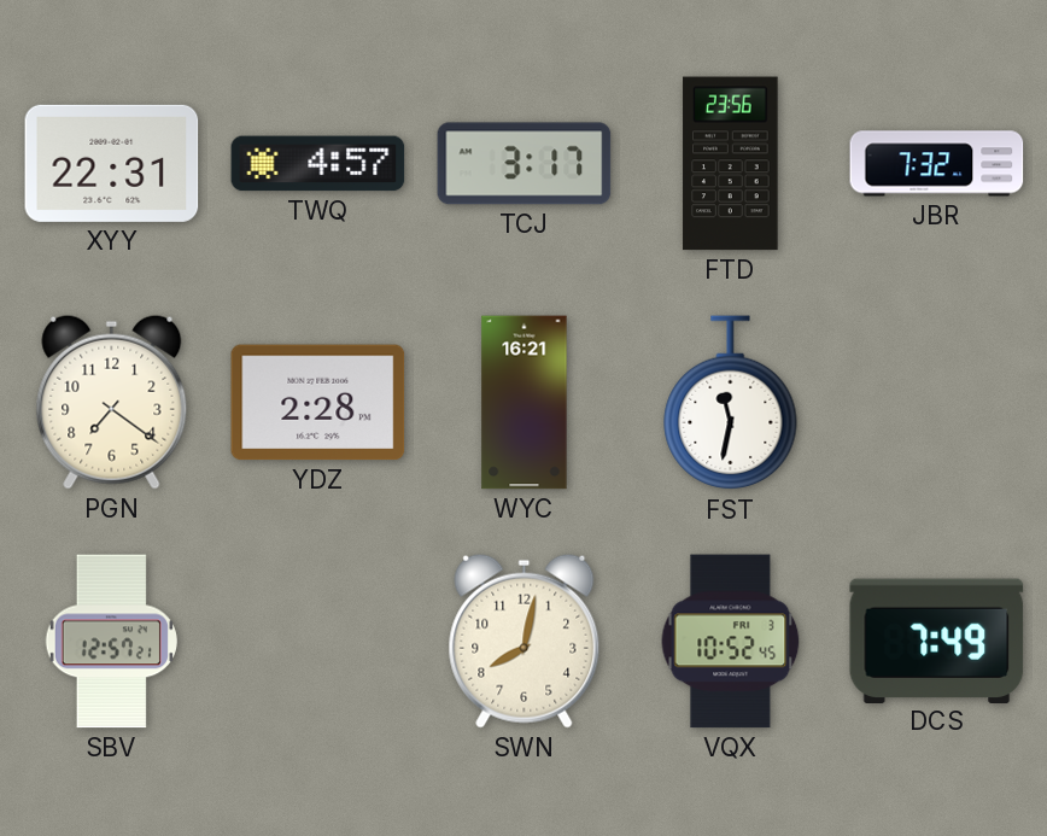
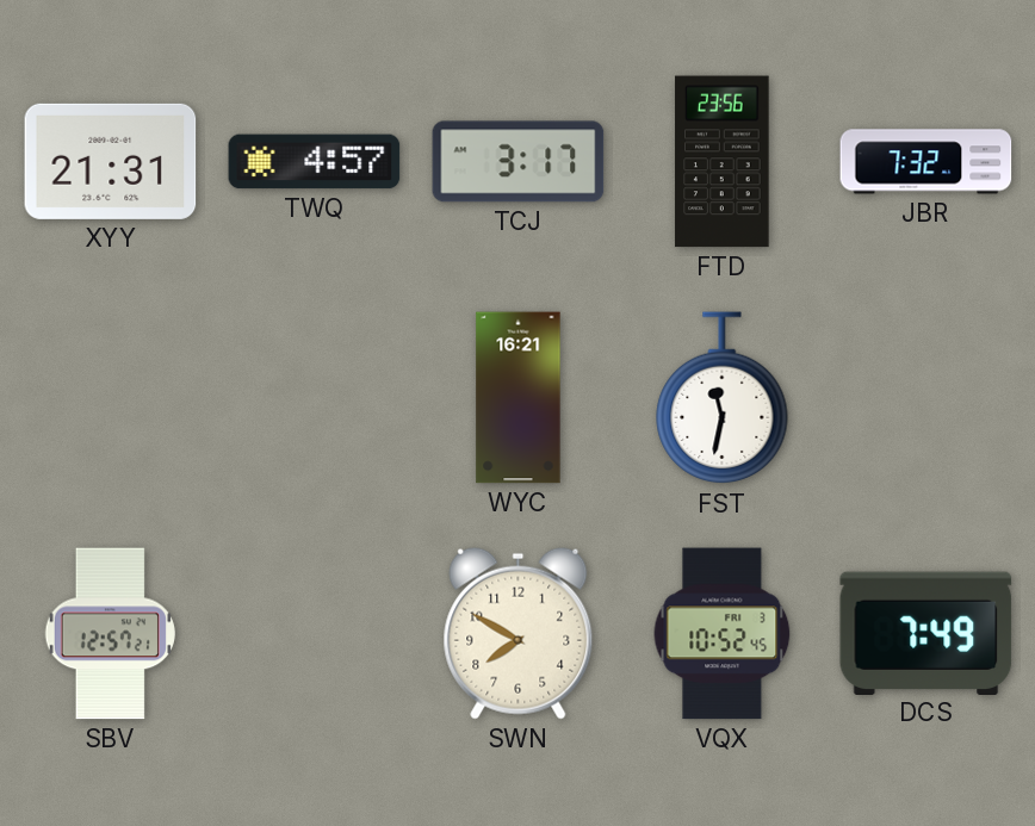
XYY: 22:31 -> 21:31
PGN: 7:21 -> none
YDZ: 2:28 -> none
SWN: 8:02 -> 7:50
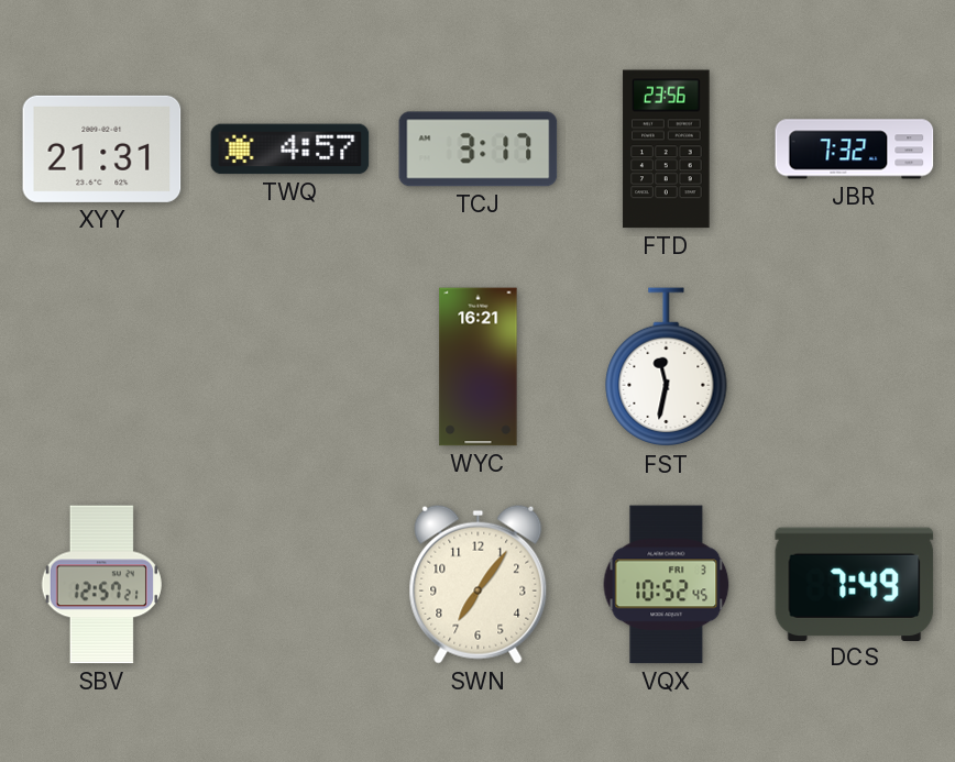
SWN: 7:50 -> 7:06
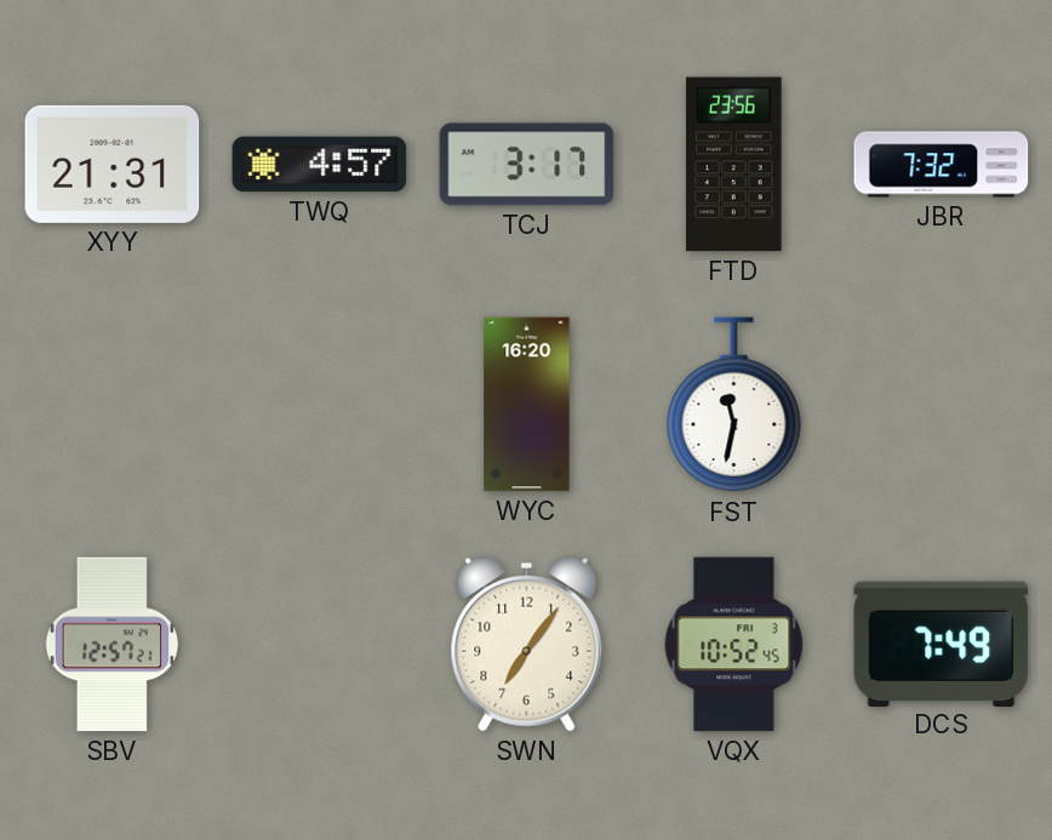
WYC: 16:21 -> 16:20
